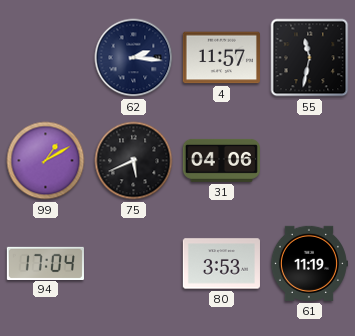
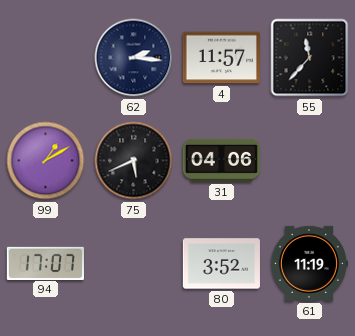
55: 11:32 -> 11:37
94: 17:04 -> 17:07
80: 3:53 -> 3:52
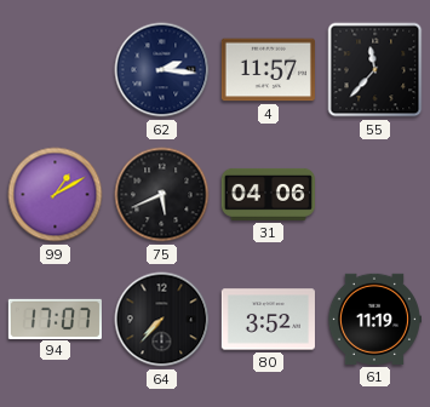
64: none -> 7:37
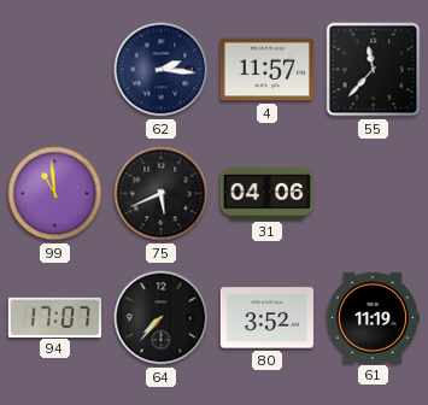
99: 1:10 -> 10:59
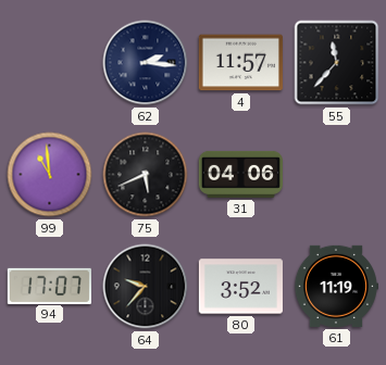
64: 7:37 -> 9:37
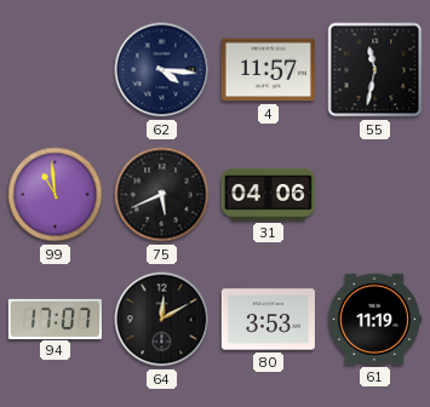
62: 2:16 -> 4:16
55: 11:37 -> 11:32
64: 9:37 -> 12:10
80: 3:52 -> 3:53
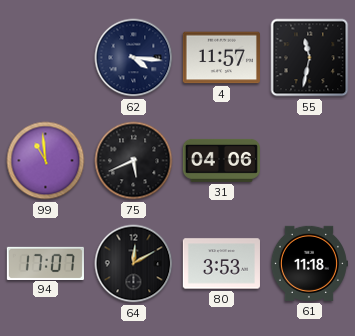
61: 11:19 -> 11:18
